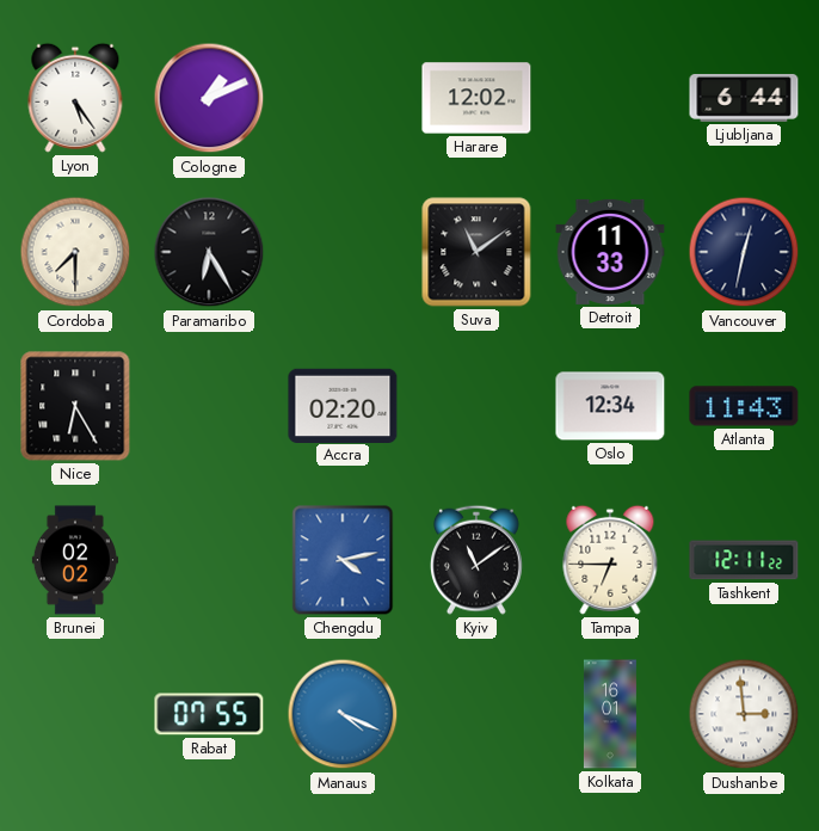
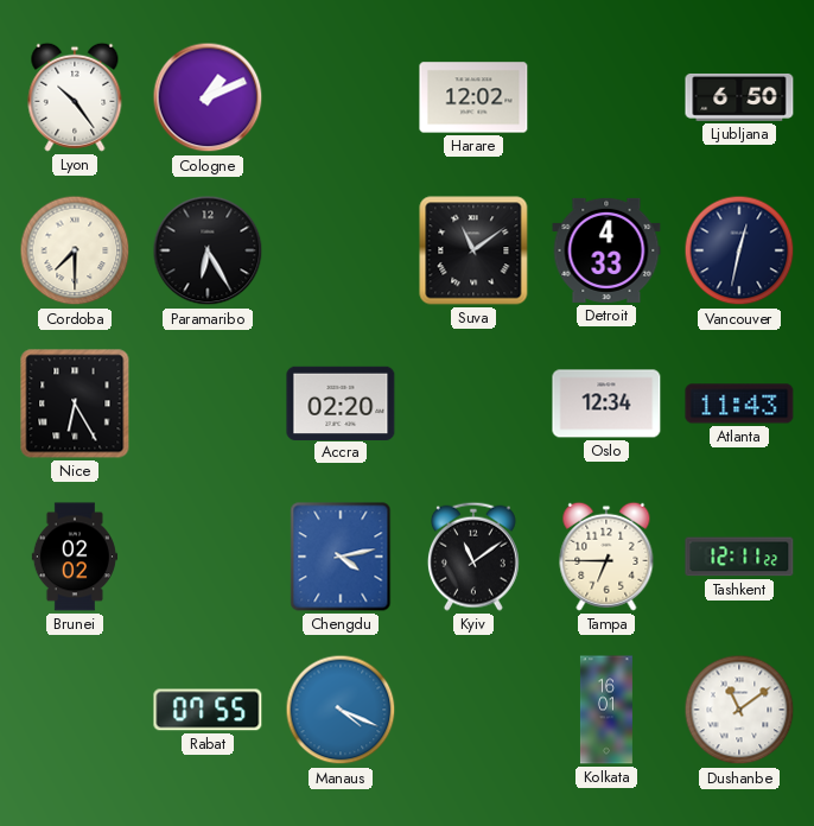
Lyon: 5:24 -> 10:24
Ljubljana: 6:44 -> 6:50
Detroit: 11:33 -> 4:33
Dushanbe: 2:59 -> 11:09
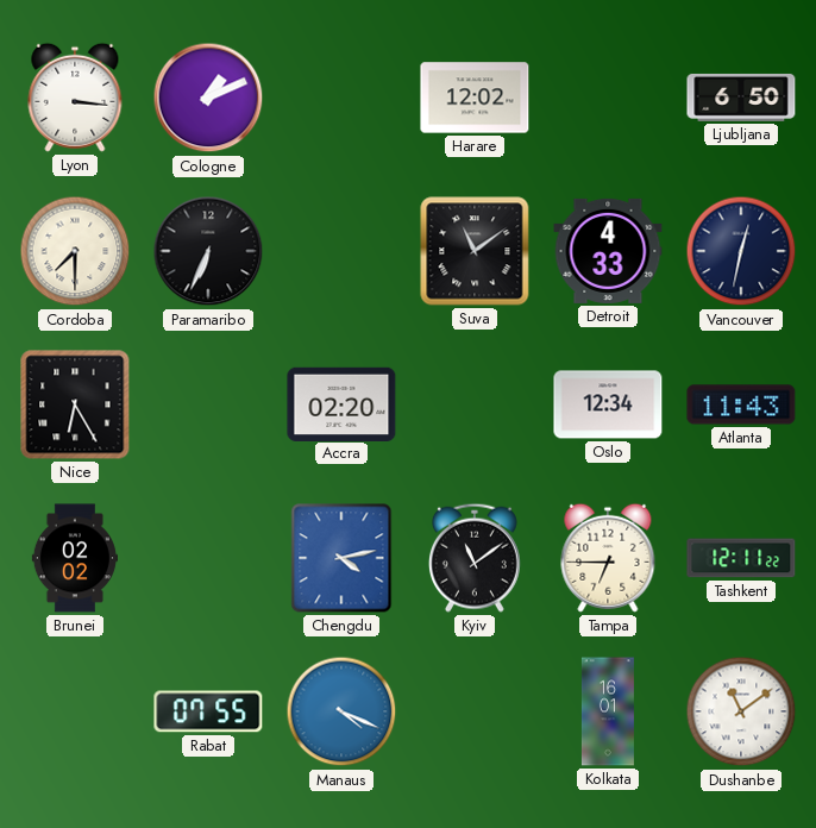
Lyon: 10:24 -> 3:16
Paramaribo: 6:25 -> 6:34
